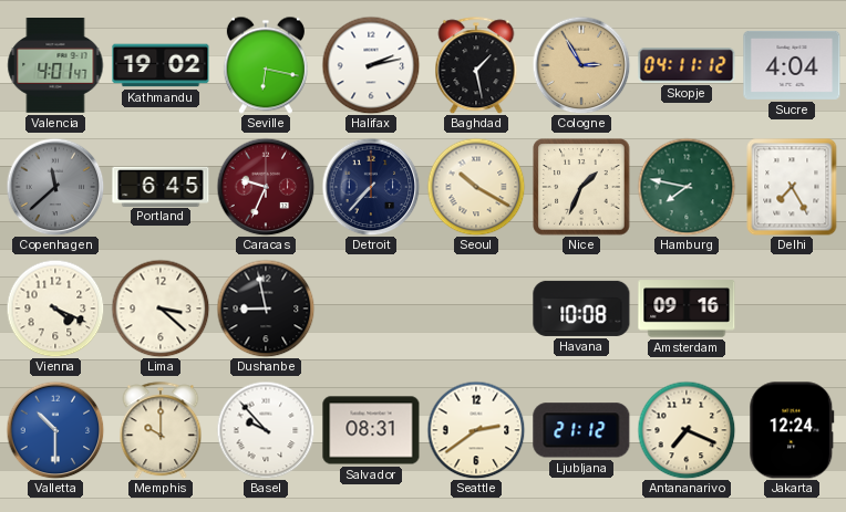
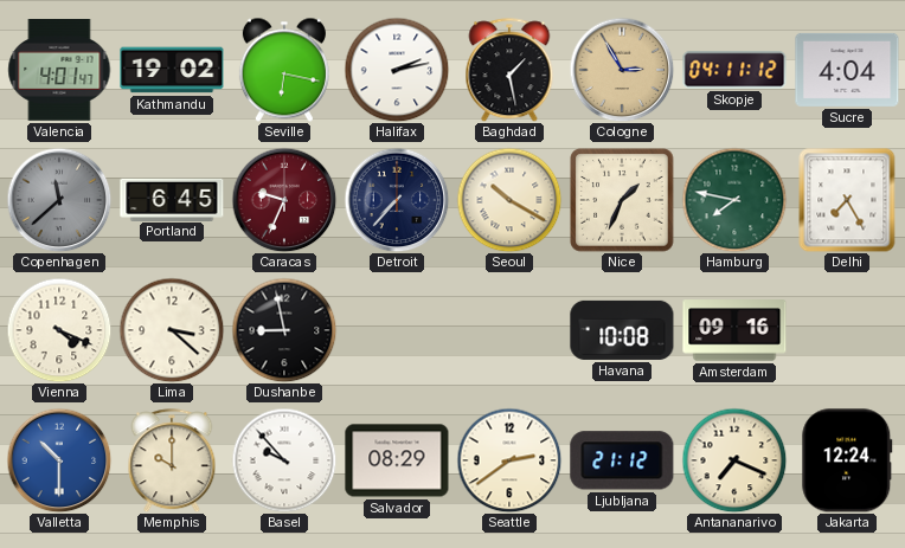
Salvador: 08:31 -> 08:29
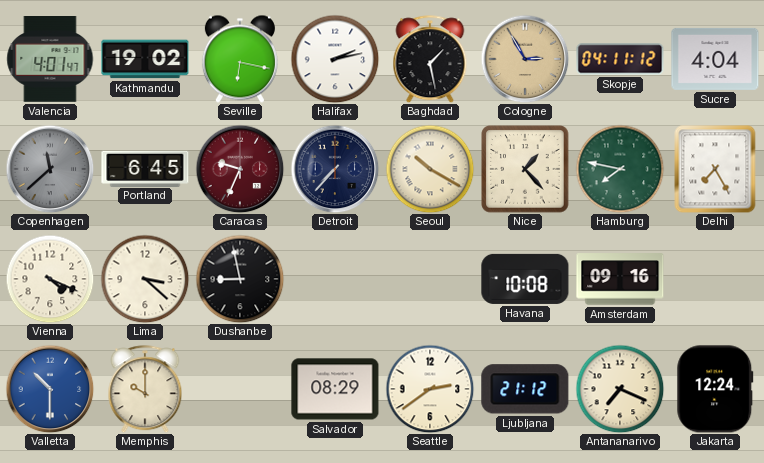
Nice: 1:34 -> 1:23
Basel: 9:53 -> none
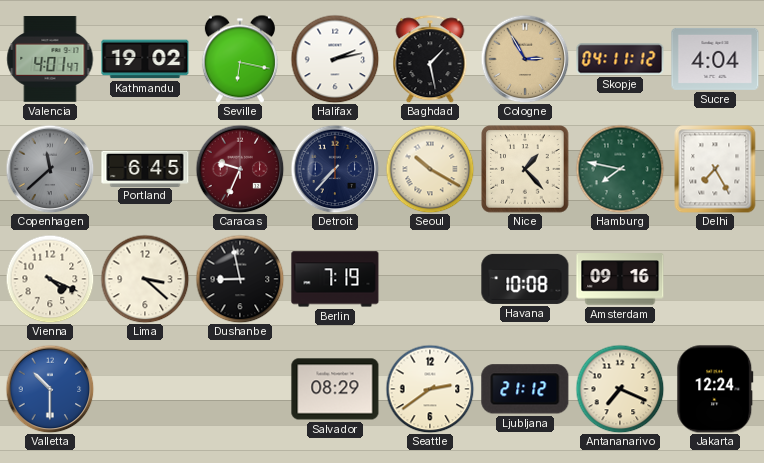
Berlin: none -> 7:19
Memphis: 10:00 -> none
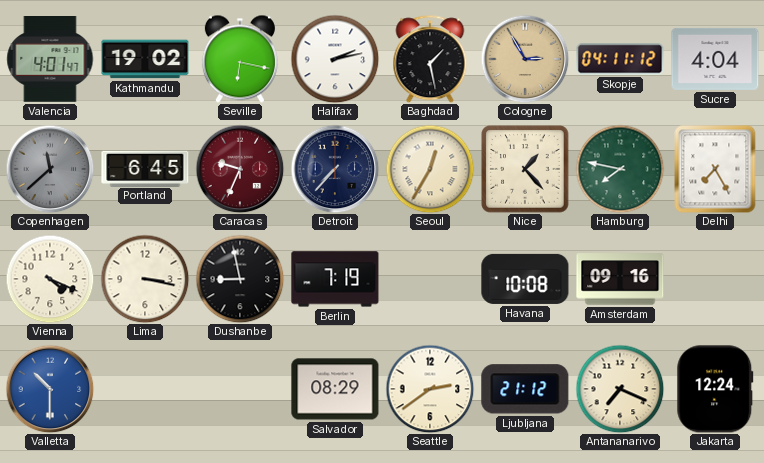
Seoul: 10:20 -> 12:35
Lima: 3:22 -> 3:17
